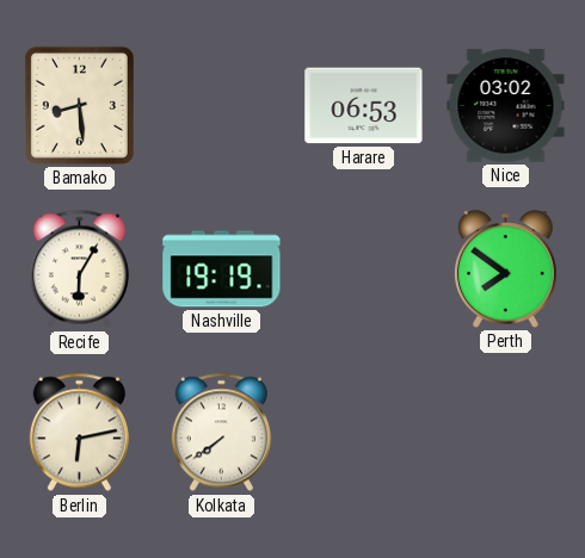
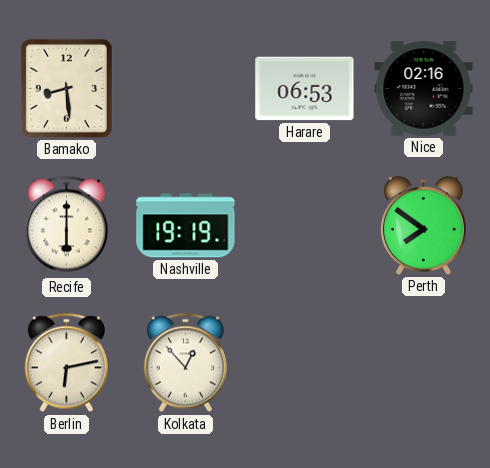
Nice: 03:02 -> 02:16
Recife: 6:05 -> 6:00
Kolkata: 7:39 -> 12:53
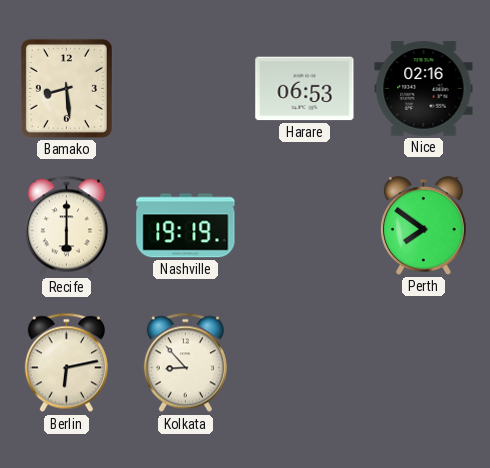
Kolkata: 12:53 -> 8:53
